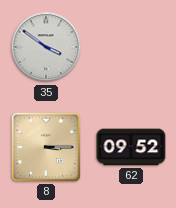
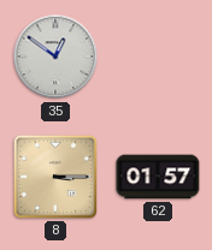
35: 3:51 -> 12:51
62: 09:52 -> 01:57
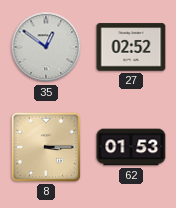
27: none -> 02:52
62: 01:57 -> 01:53
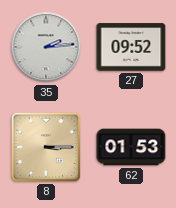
35: 12:51 -> 2:14
27: 02:52 -> 09:52
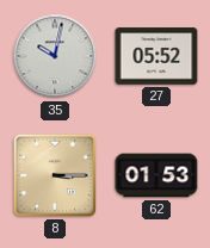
35: 2:14 -> 10:02
27: 09:52 -> 05:52
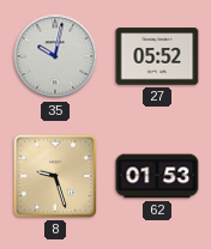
8: 3:15 -> 9:27
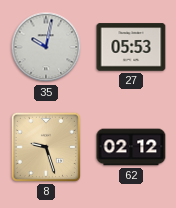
27: 05:52 -> 05:53
62: 01:53 -> 02:12
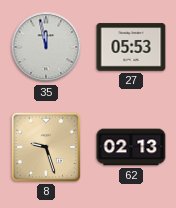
35: 10:02 -> 11:58
62: 02:12 -> 02:13
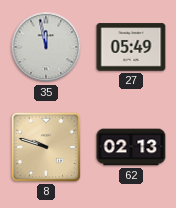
27: 05:53 -> 05:49
8: 9:27 -> 9:48
